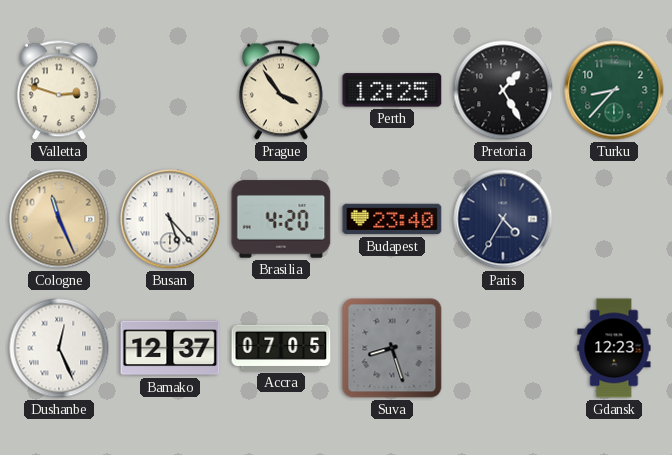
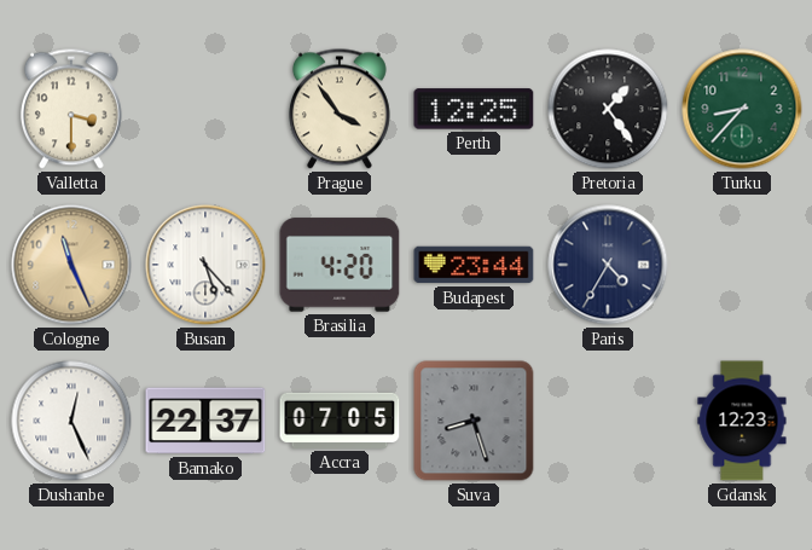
Valletta: 2:48 -> 3:30
Pretoria: 1:25 -> 1:24
Budapest: 23:40 -> 23:44
Bamako: 12:37 -> 22:37
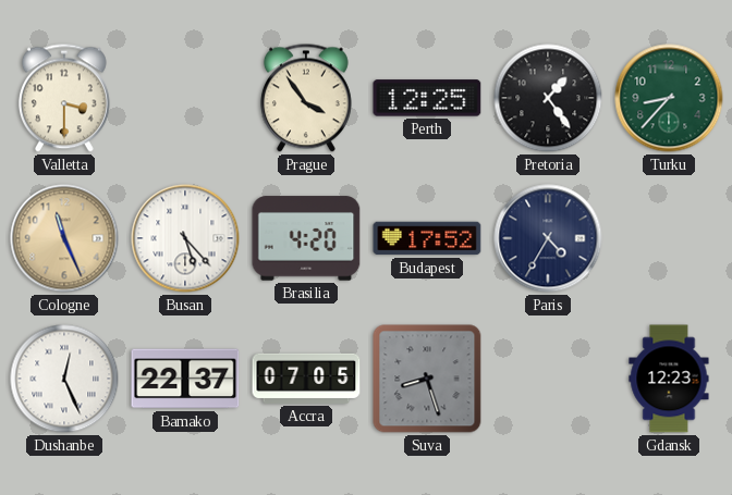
Budapest: 23:44 -> 17:52
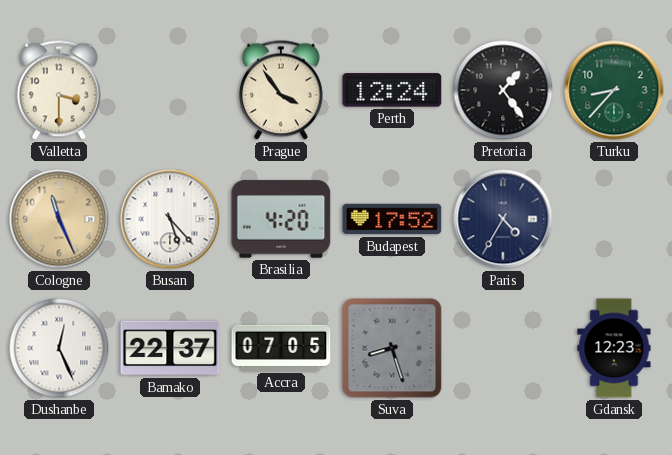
Perth: 12:25 -> 12:24
